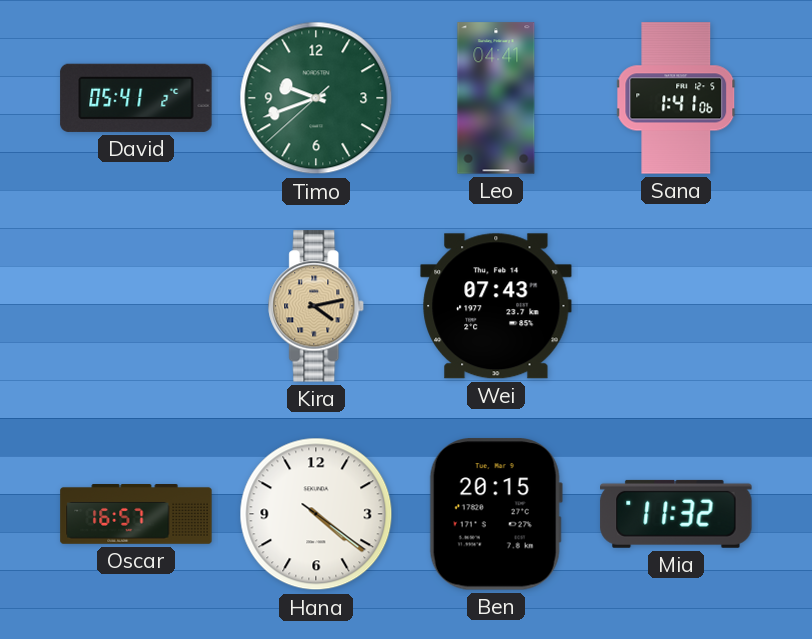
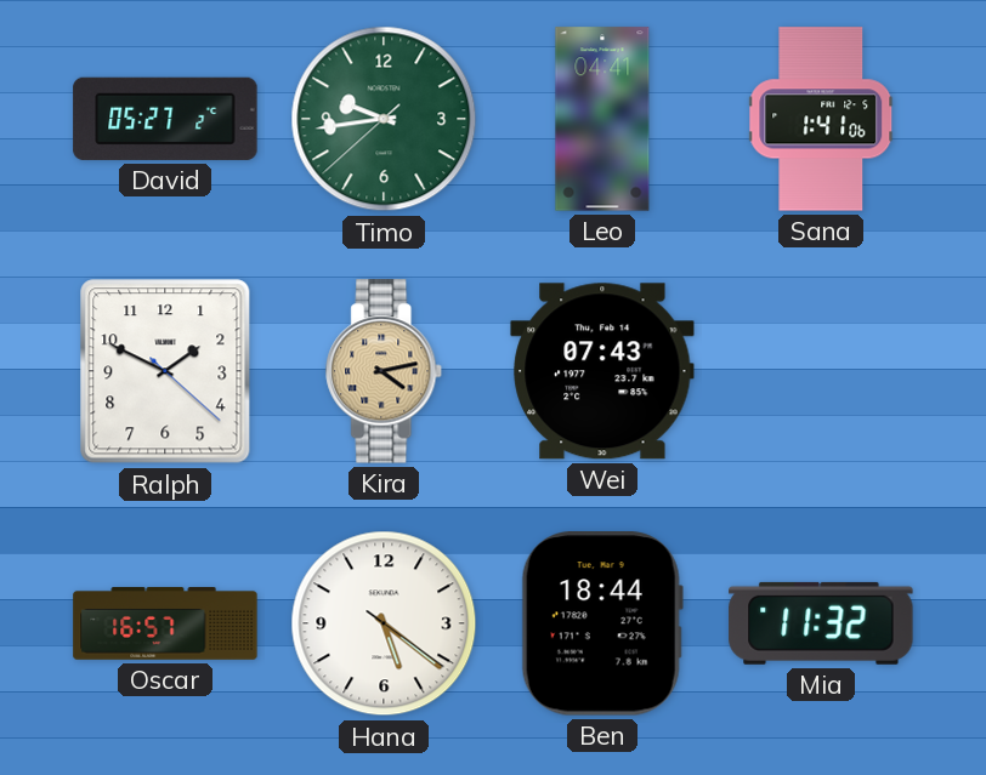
David: 05:41 -> 05:27
Timo: 9:41 -> 9:43
Ralph: none -> 1:49
Hana: 4:21 -> 5:21
Ben: 20:15 -> 18:44
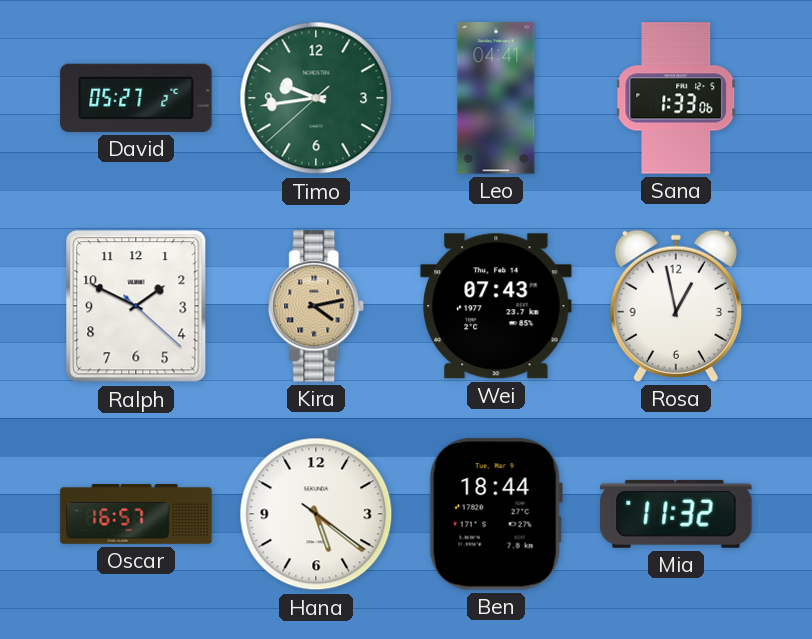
Sana: 1:41 -> 1:33
Rosa: none -> 12:58
